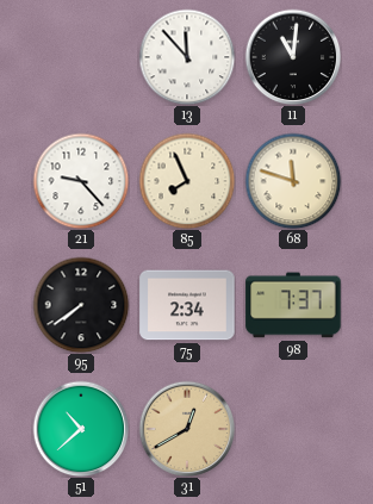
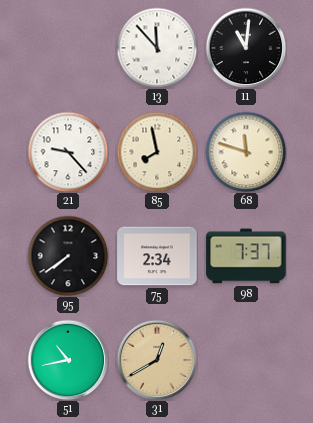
85: 7:56 -> 7:58
51: 10:38 -> 10:43
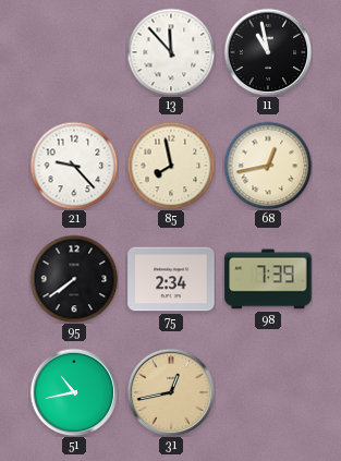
11: 11:01 -> 10:58
68: 11:48 -> 12:43
98: 7:37 -> 7:39
31: 12:40 -> 12:43
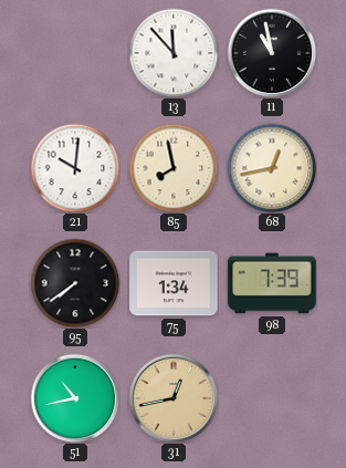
21: 9:23 -> 10:01
75: 2:34 -> 1:34
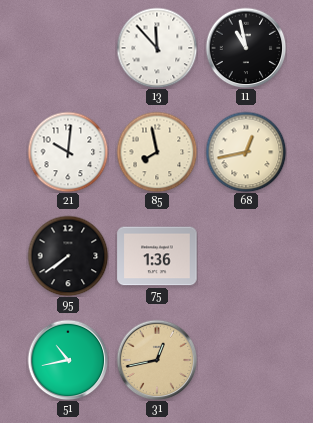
75: 1:34 -> 1:36
98: 7:39 -> none
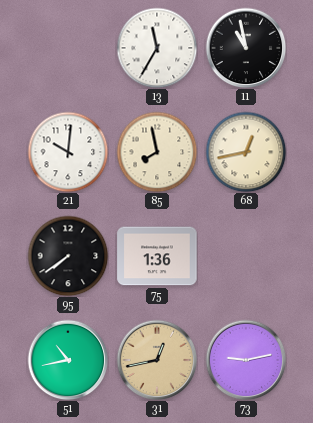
13: 11:53 -> 11:35
73: none -> 9:13
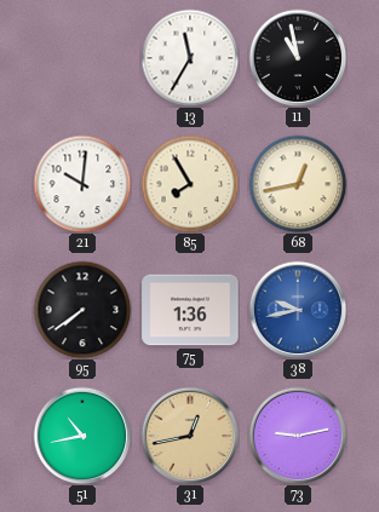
85: 7:58 -> 7:55
38: none -> 9:43
